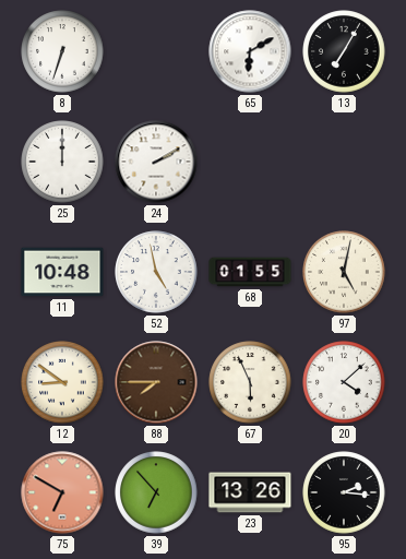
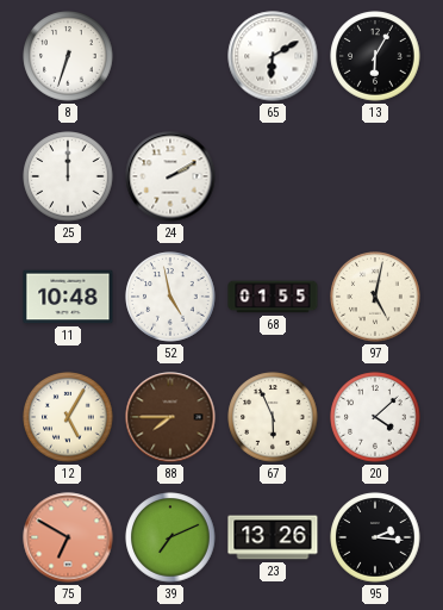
13: 7:05 -> 6:05
12: 8:51 -> 5:05
39: 6:53 -> 7:11
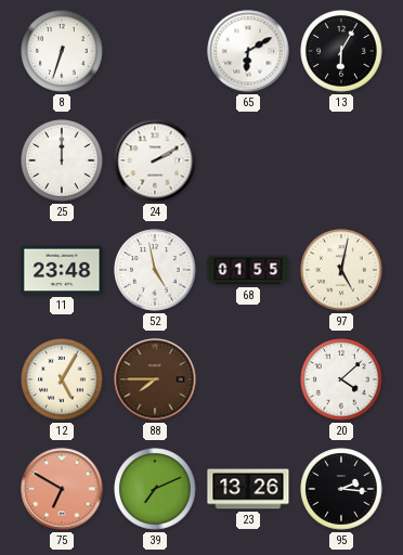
11: 10:48 -> 23:48
67: 5:56 -> none
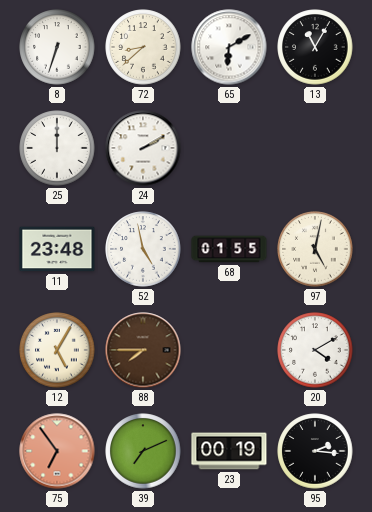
72: none -> 8:38
13: 6:05 -> 11:05
20: 4:08 -> 4:10
75: 6:50 -> 6:54
23: 13:26 -> 00:19
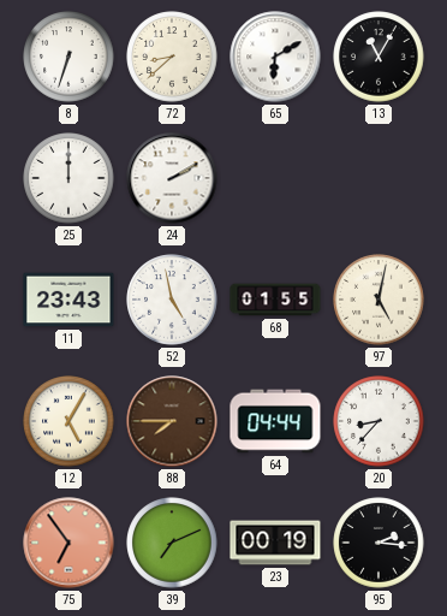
11: 23:48 -> 23:43
64: none -> 04:44
20: 4:10 -> 8:37
